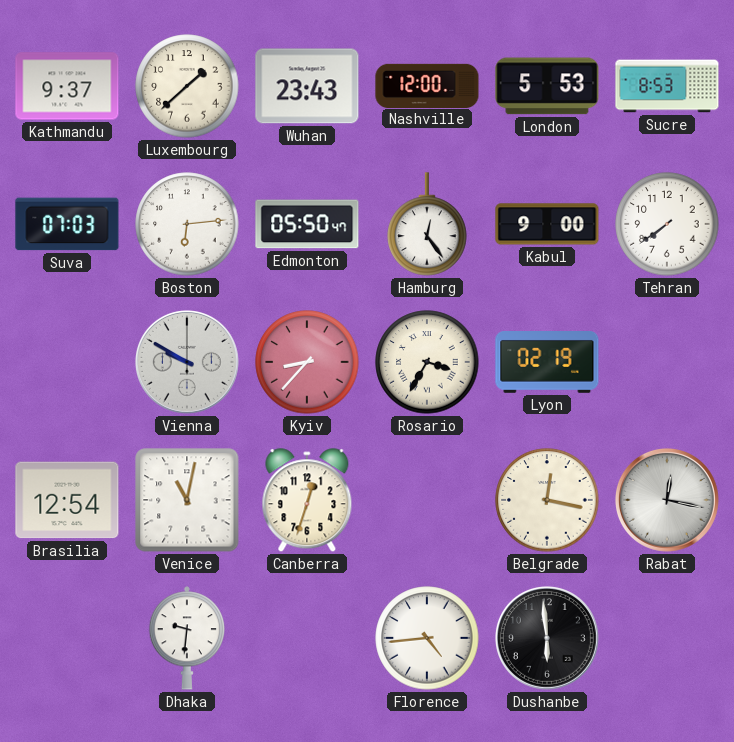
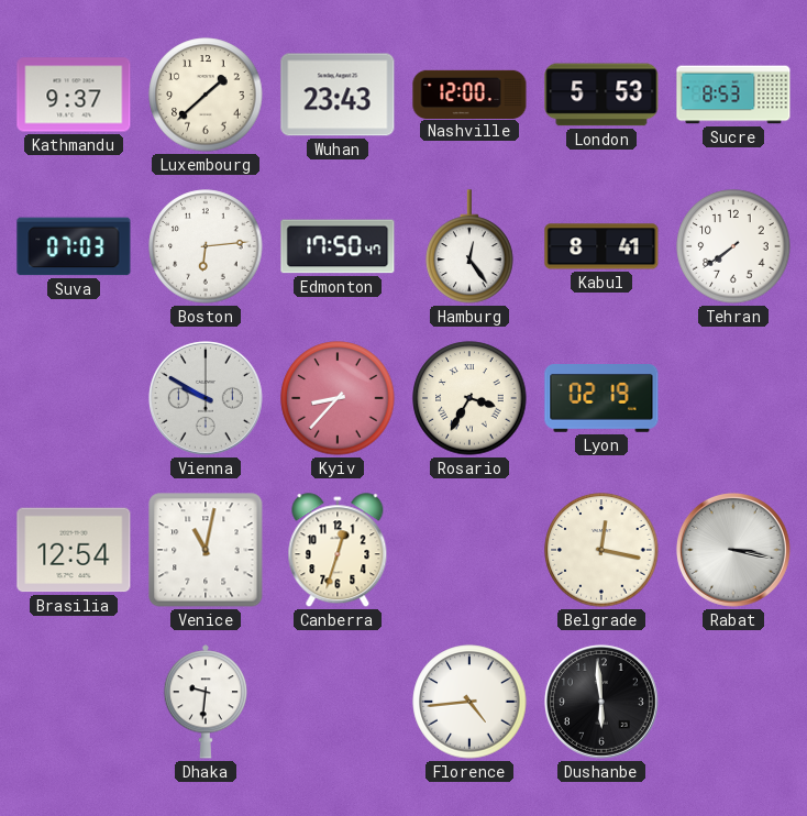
Edmonton: 05:50 -> 17:50
Kabul: 9:00 -> 8:41
Rabat: 12:17 -> 3:17
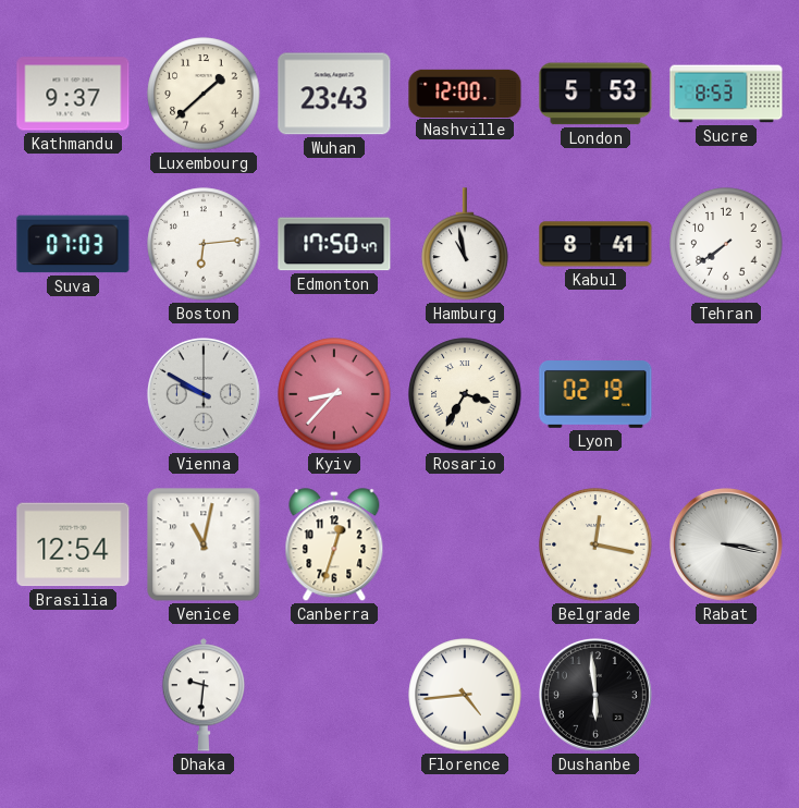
Hamburg: 12:24 -> 10:58
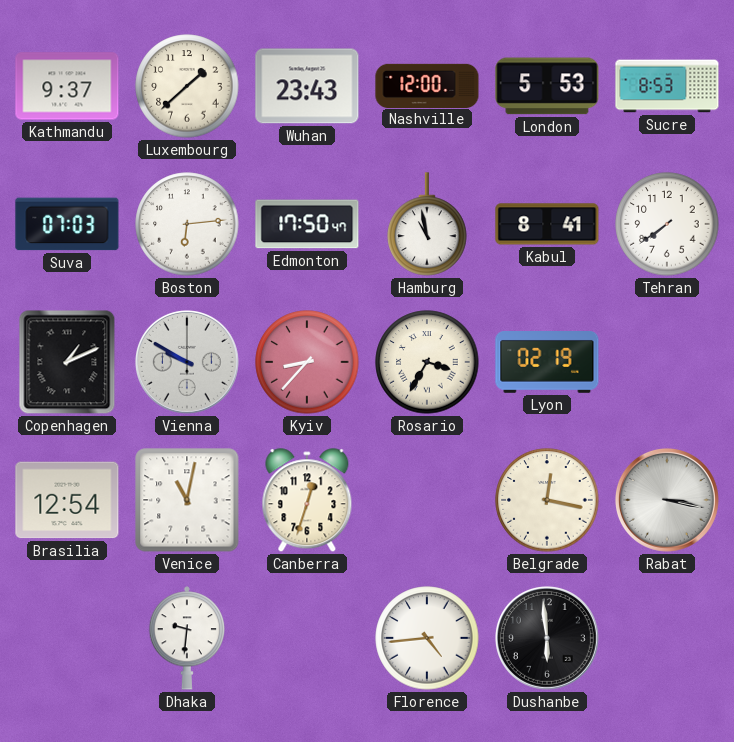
Copenhagen: none -> 1:11
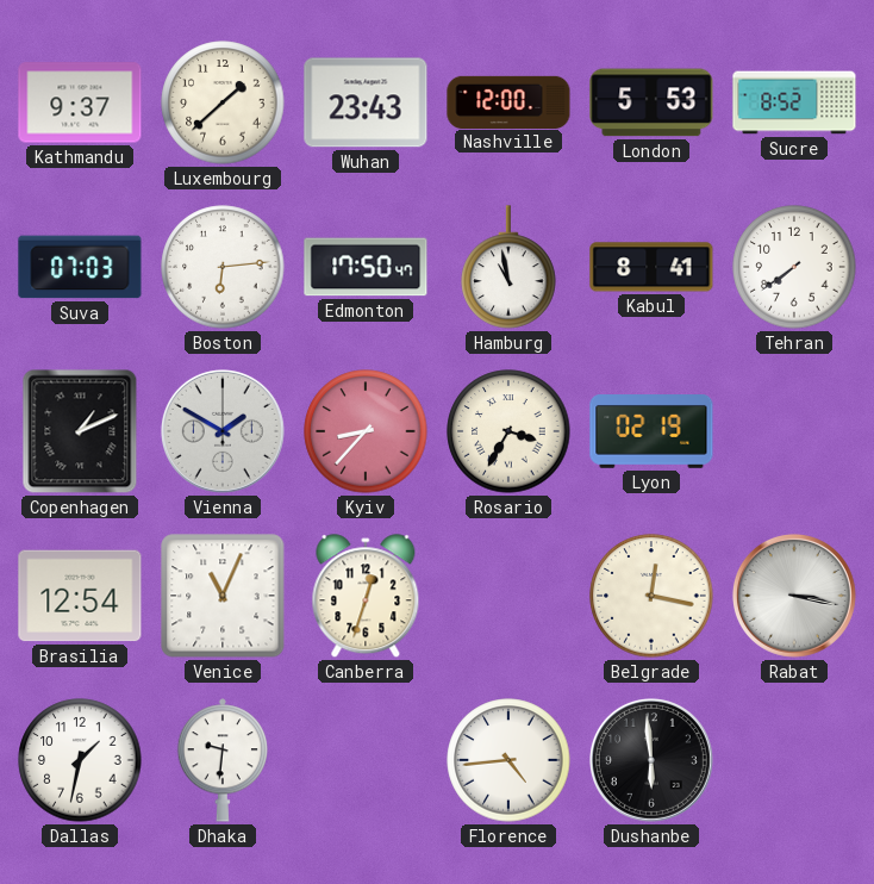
Sucre: 8:53 -> 8:52
Vienna: 9:50 -> 1:50
Venice: 11:02 -> 11:04
Dallas: none -> 1:32
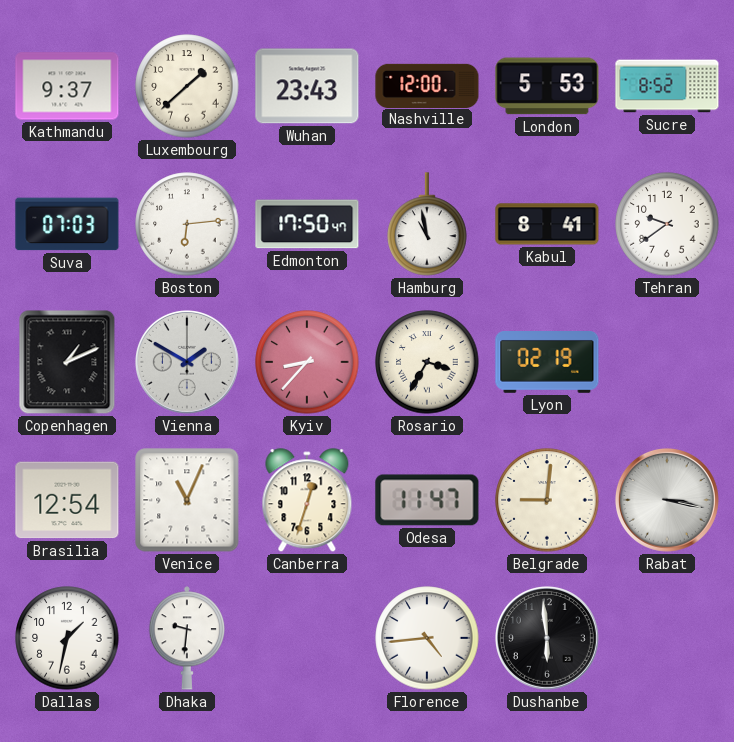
Tehran: 7:39 -> 9:39
Odesa: none -> 11:47
Belgrade: 12:17 -> 9:01
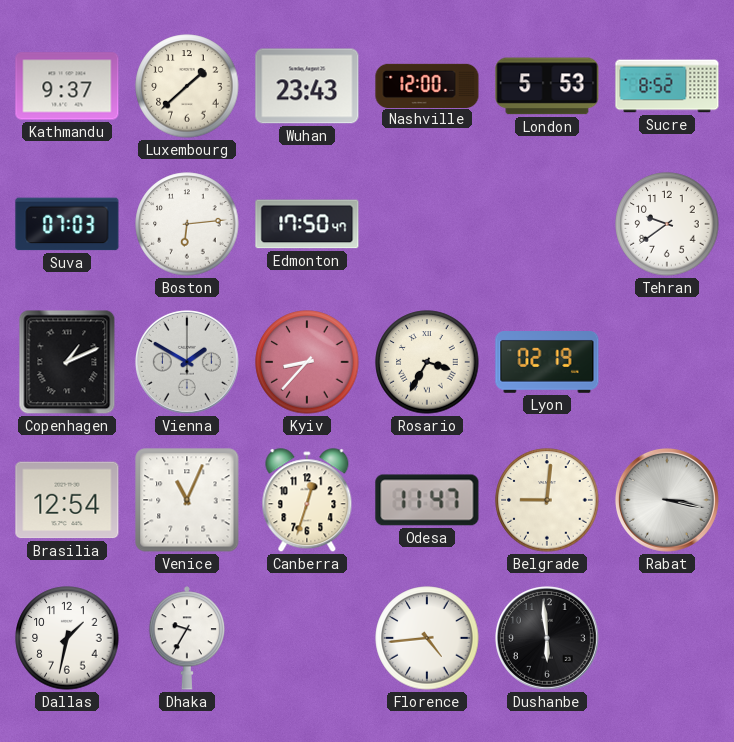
Hamburg: 10:58 -> none
Kabul: 8:41 -> none
Dhaka: 9:31 -> 9:35
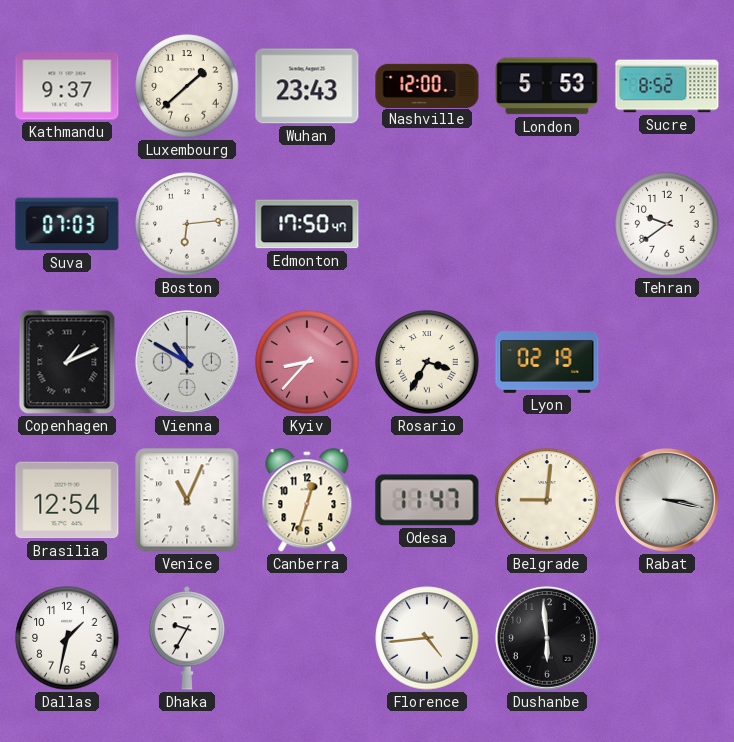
Vienna: 1:50 -> 10:50
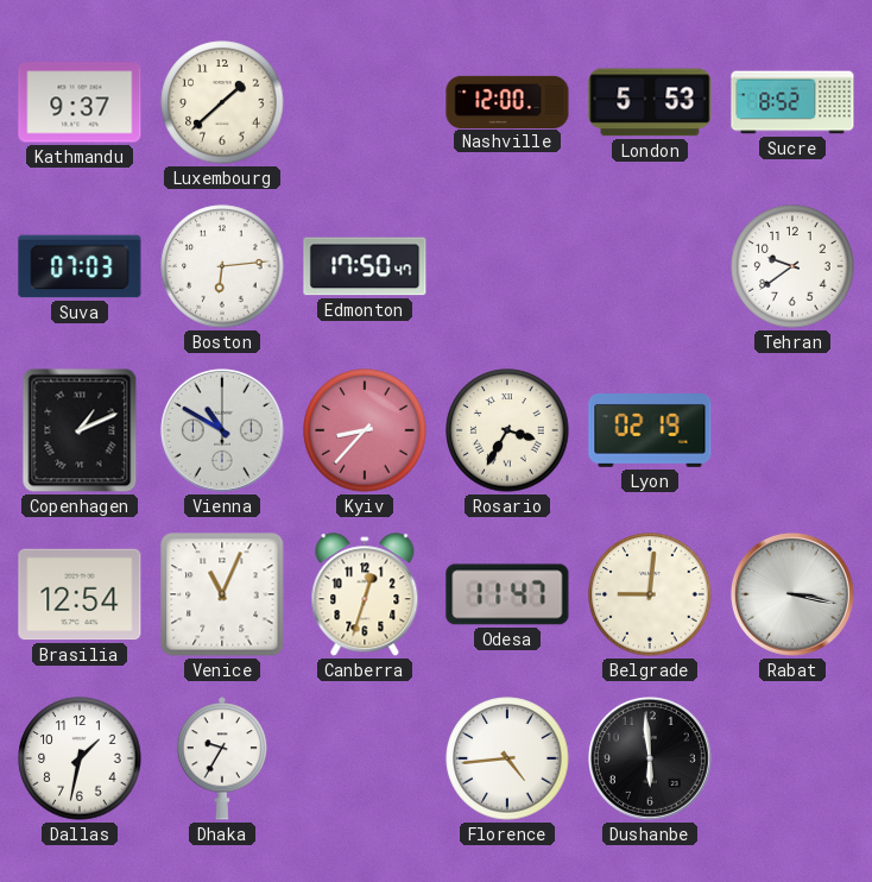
Wuhan: 23:43 -> none
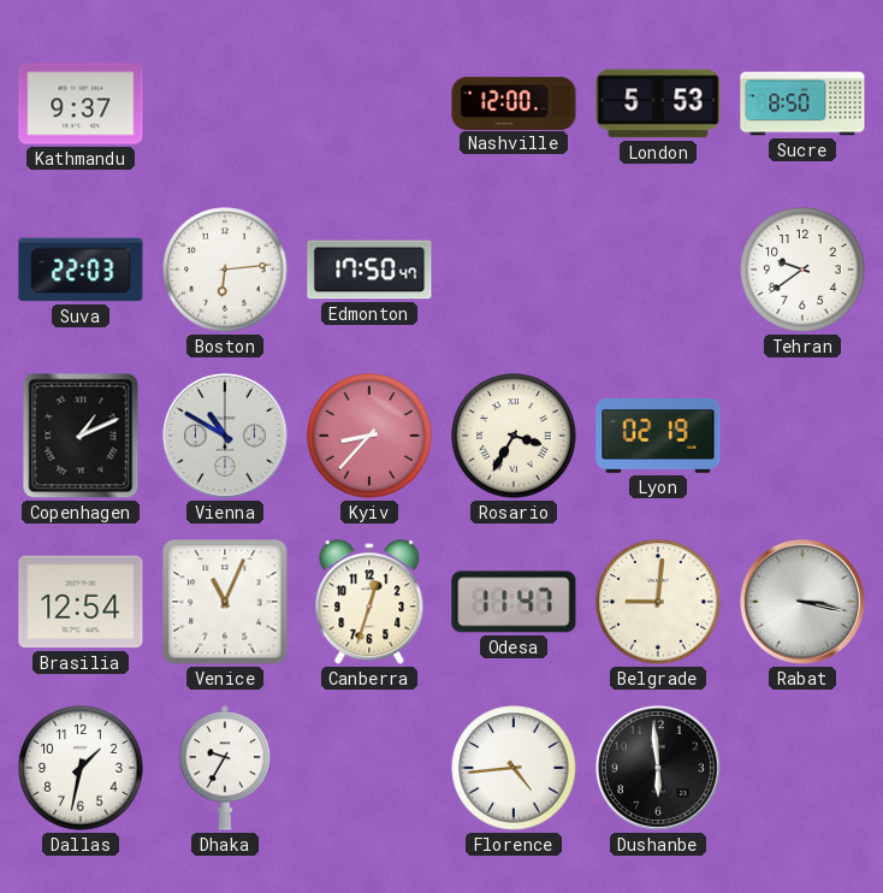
Luxembourg: 1:38 -> none
Sucre: 8:52 -> 8:50
Suva: 07:03 -> 22:03
